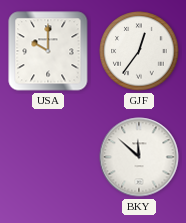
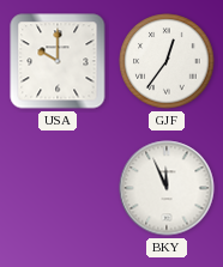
BKY: 11:52 -> 11:56
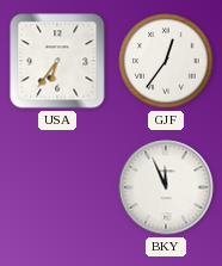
USA: 10:00 -> 6:36
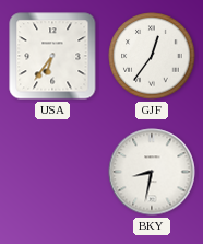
BKY: 11:56 -> 8:32
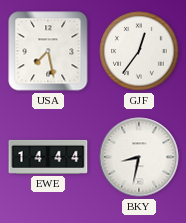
USA: 6:36 -> 7:28
EWE: none -> 14:44
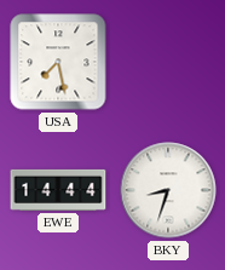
GJF: 12:36 -> none
BKY: 8:32 -> 8:33
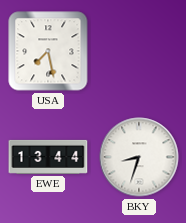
EWE: 14:44 -> 13:44
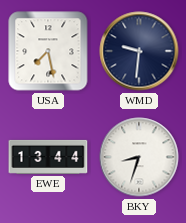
WMD: none -> 9:31
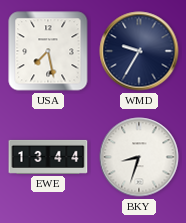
WMD: 9:31 -> 9:35
